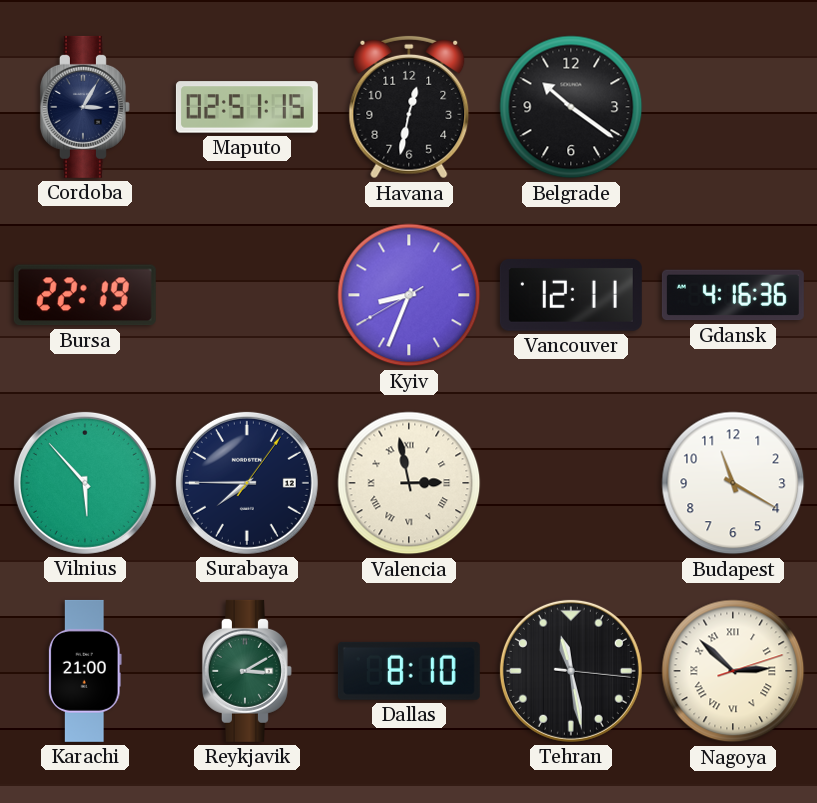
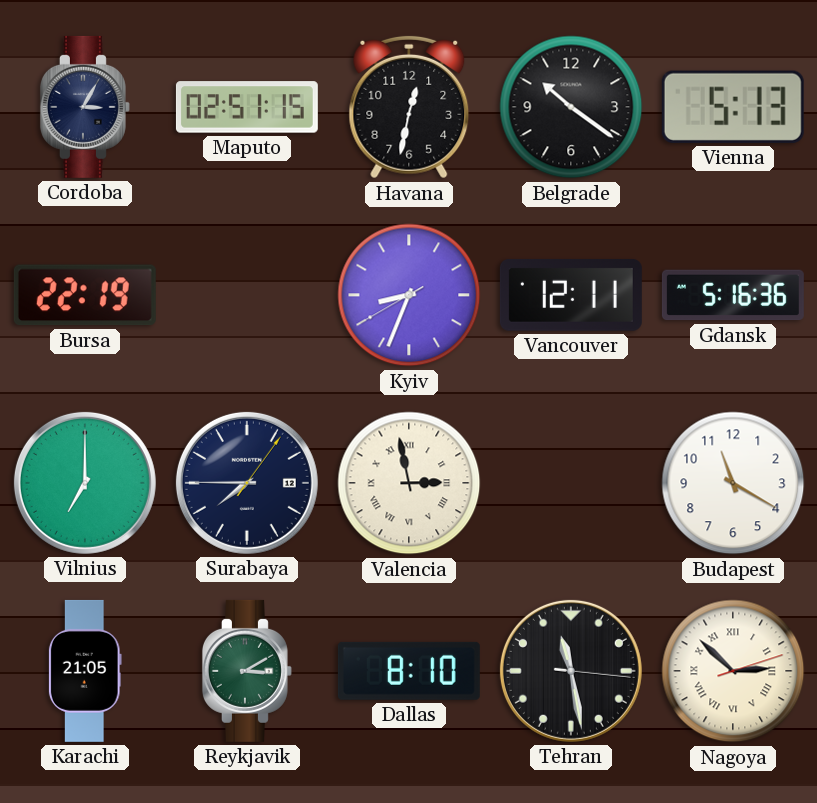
Vienna: none -> 5:13
Gdansk: 4:16 -> 5:16
Vilnius: 5:53 -> 7:00
Karachi: 21:00 -> 21:05
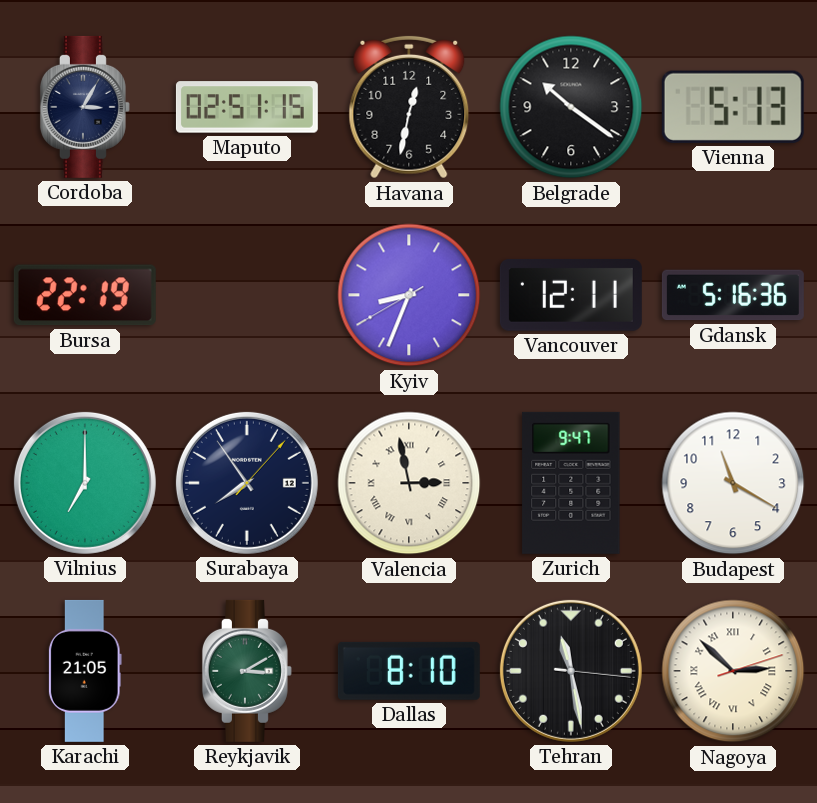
Surabaya: 7:45 -> 7:54
Zurich: none -> 9:47
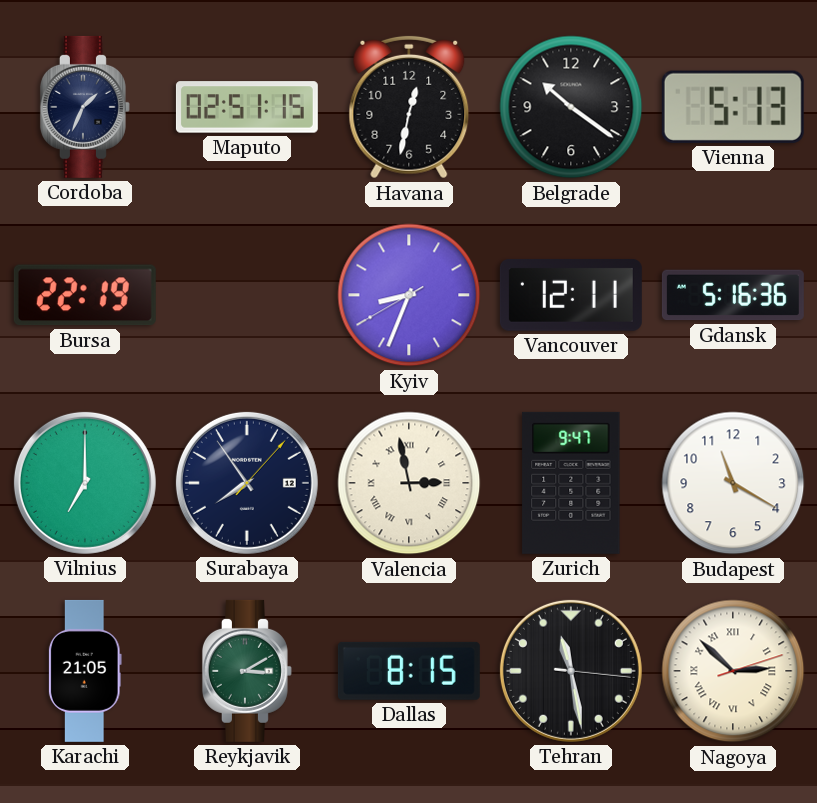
Cordoba: 3:05 -> 1:34
Dallas: 8:10 -> 8:15
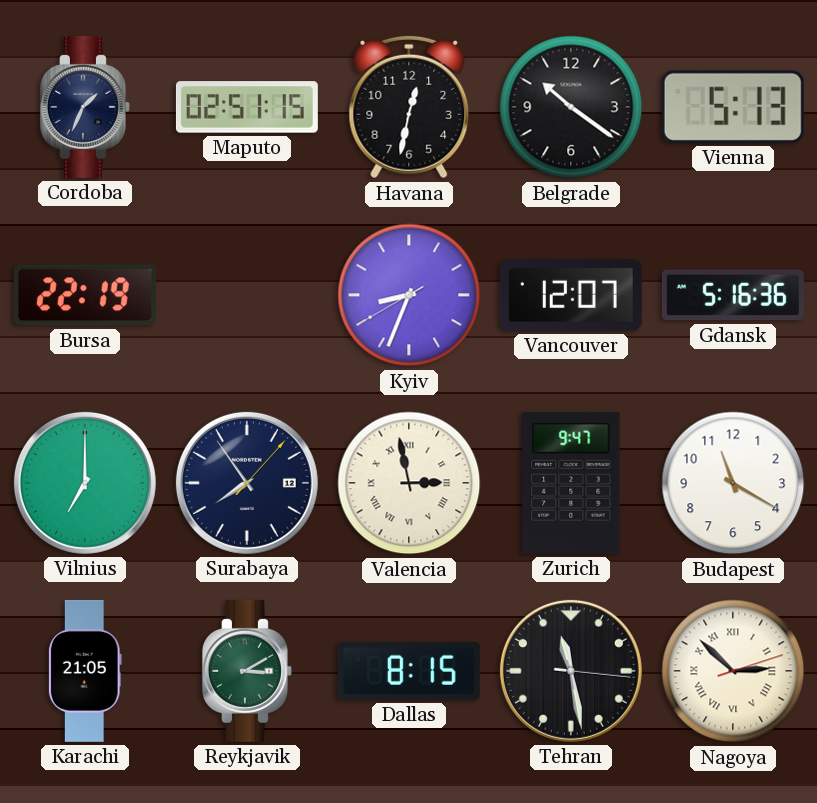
Vancouver: 12:11 -> 12:07
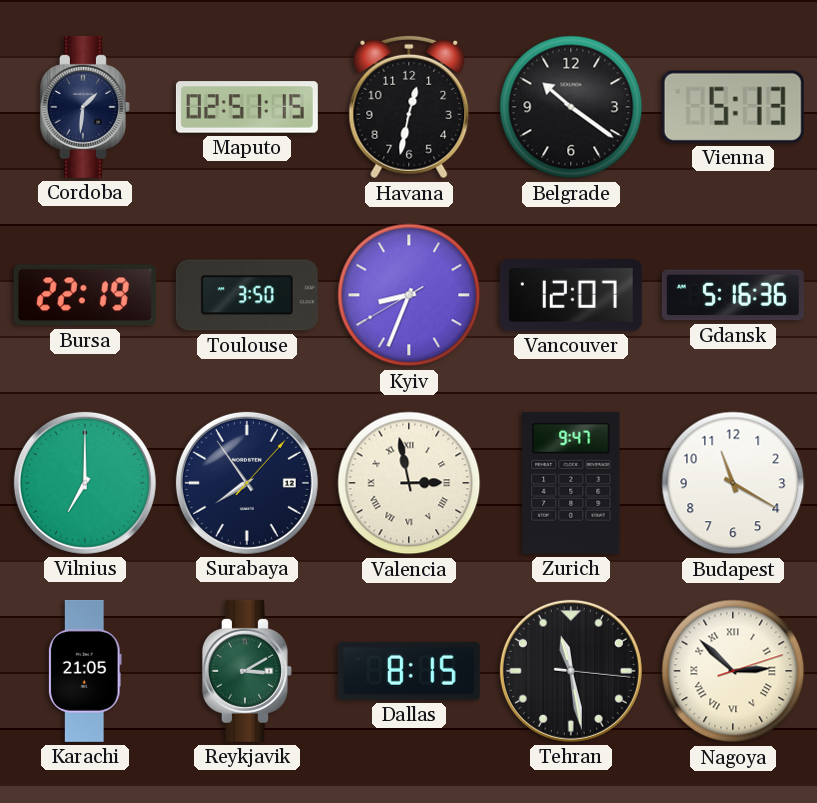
Cordoba: 1:34 -> 1:31
Toulouse: none -> 3:50
